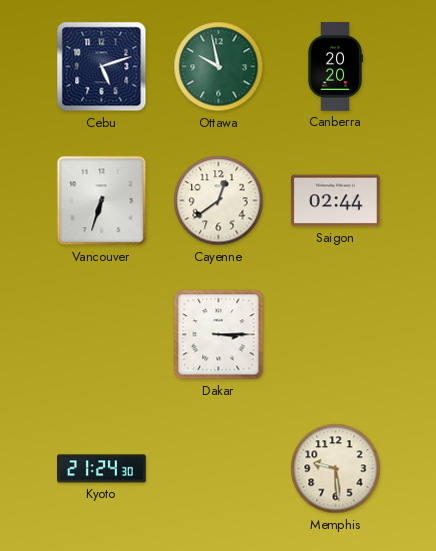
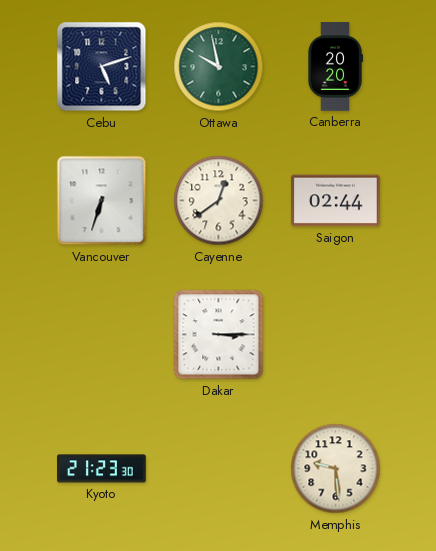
Kyoto: 21:24 -> 21:23
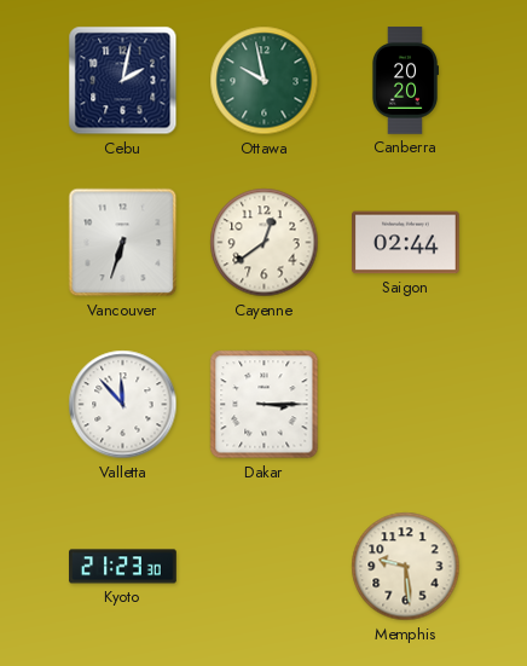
Cebu: 5:12 -> 2:02
Valletta: none -> 11:53
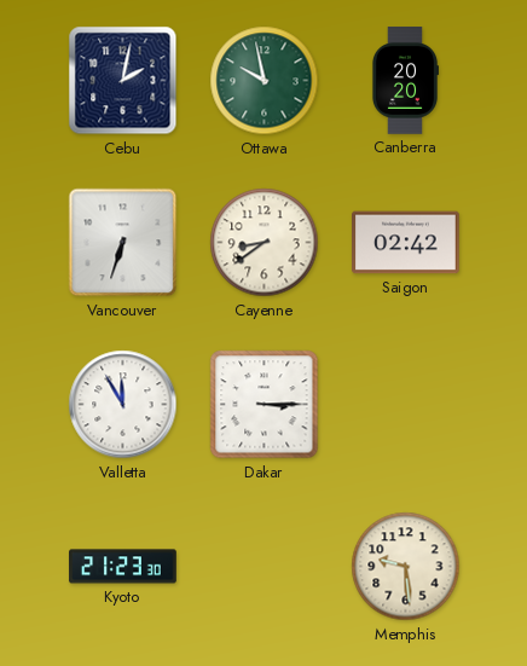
Cayenne: 12:39 -> 8:39
Saigon: 02:44 -> 02:42
Valletta: 11:53 -> 11:55
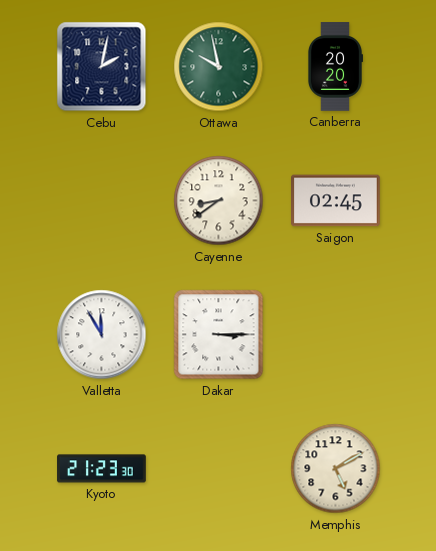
Vancouver: 6:33 -> none
Saigon: 02:42 -> 02:45
Memphis: 9:29 -> 5:10
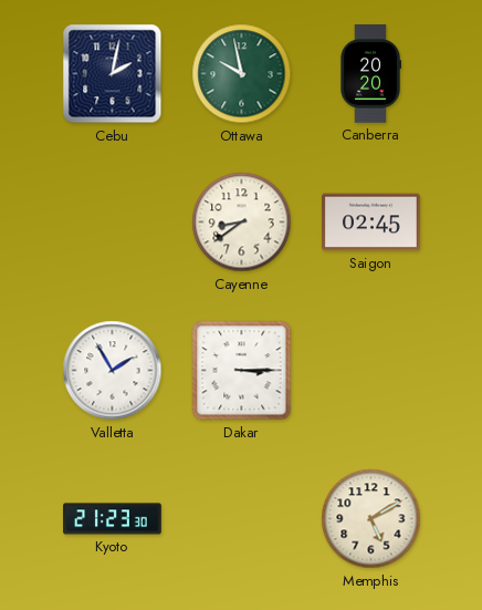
Valletta: 11:55 -> 1:55
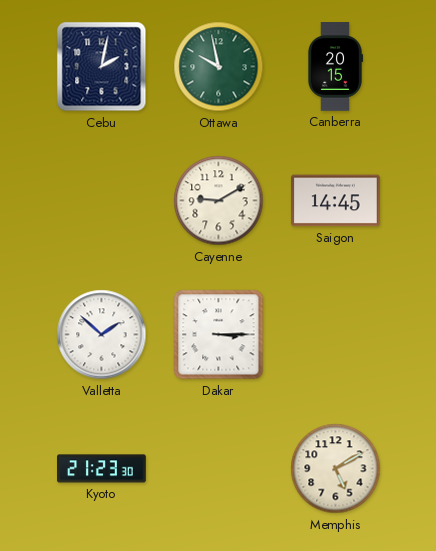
Canberra: 20:20 -> 20:15
Cayenne: 8:39 -> 9:10
Saigon: 02:45 -> 14:45
Valletta: 1:55 -> 1:52
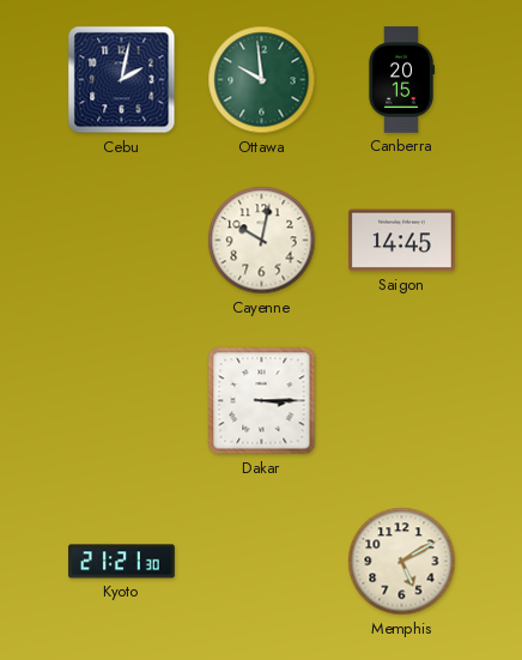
Ottawa: 9:58 -> 9:59
Cayenne: 9:10 -> 10:02
Valletta: 1:52 -> none
Kyoto: 21:23 -> 21:21
